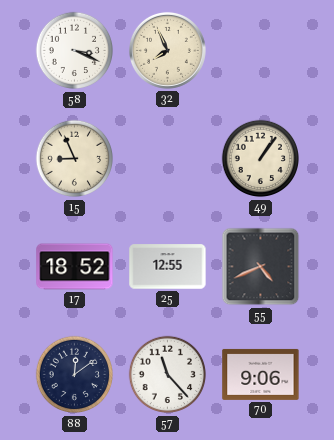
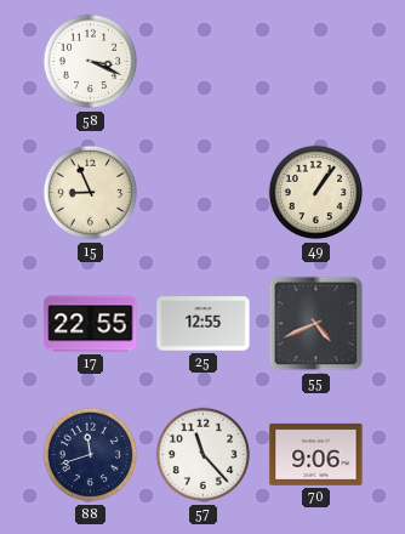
32: 7:56 -> none
17: 18:52 -> 22:55
88: 12:09 -> 11:42
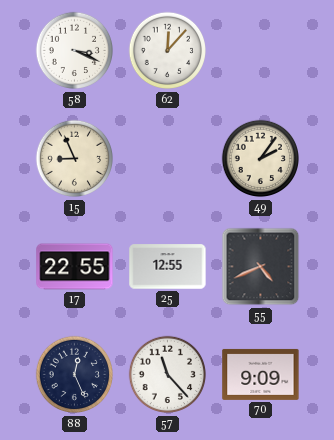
62: none -> 12:07
49: 1:06 -> 2:06
88: 11:42 -> 12:26
70: 9:06 -> 9:09
